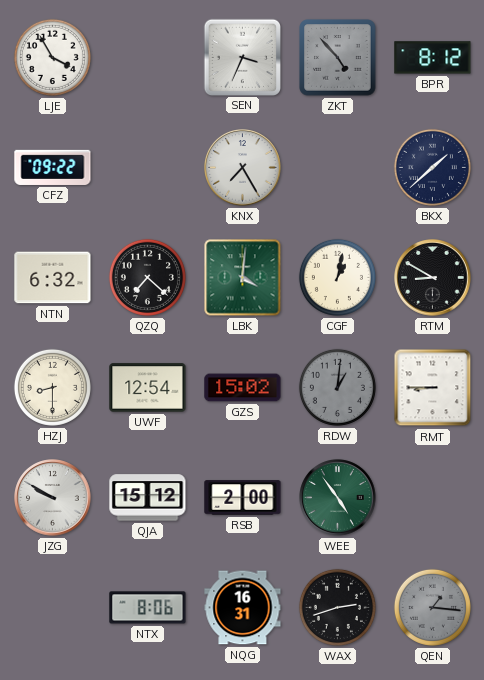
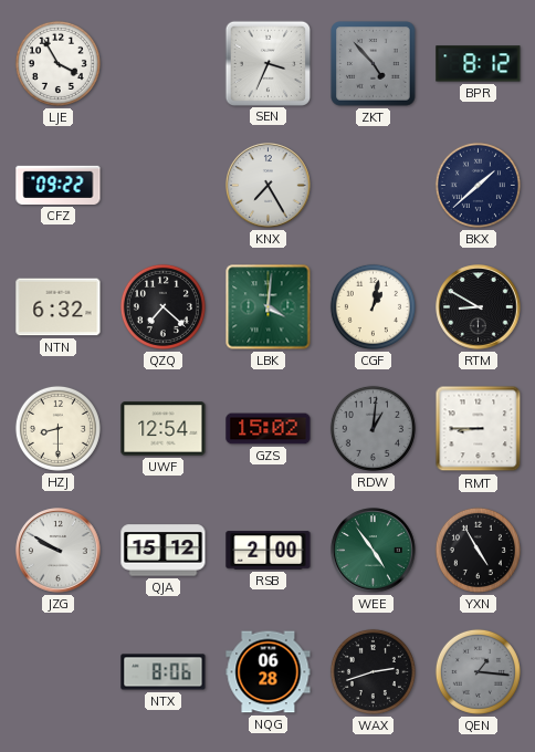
YXN: none -> 4:55
NQG: 16:31 -> 06:28
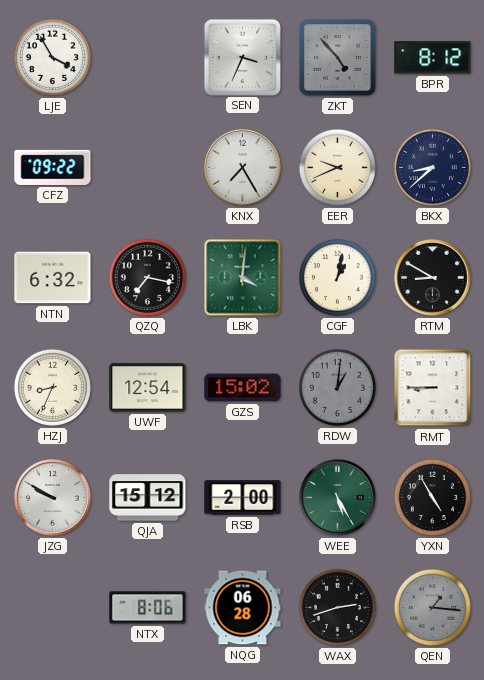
EER: none -> 9:41
BKX: 1:38 -> 8:38
QZQ: 7:22 -> 7:17
HZJ: 8:30 -> 8:34
WEE: 4:54 -> 5:25
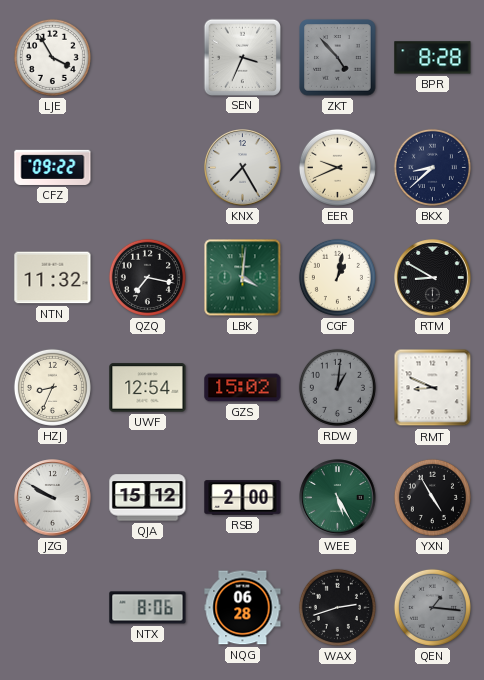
BPR: 8:12 -> 8:28
NTN: 6:32 -> 11:32
RMT: 8:45 -> 8:49
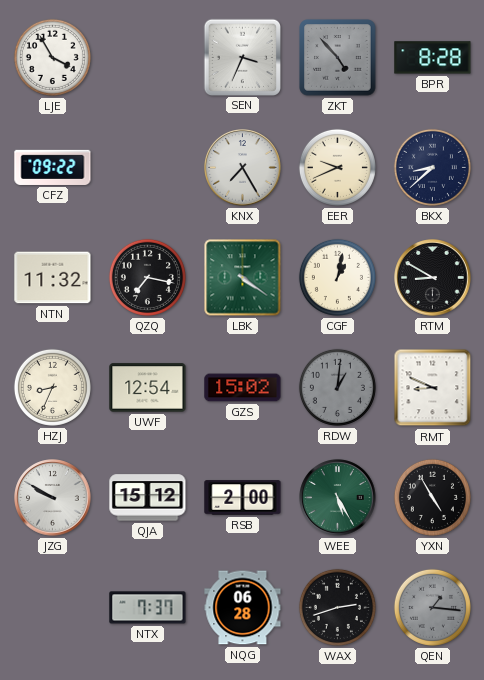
LBK: 4:01 -> 4:21
NTX: 8:06 -> 7:37
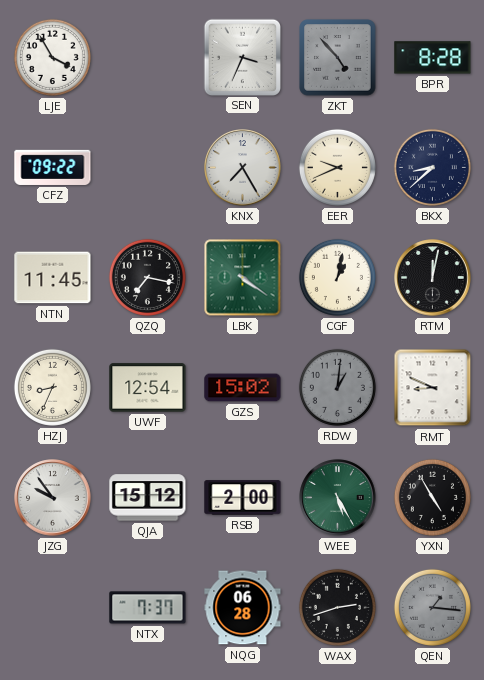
NTN: 11:32 -> 11:45
RTM: 8:50 -> 12:02
JZG: 9:50 -> 9:54
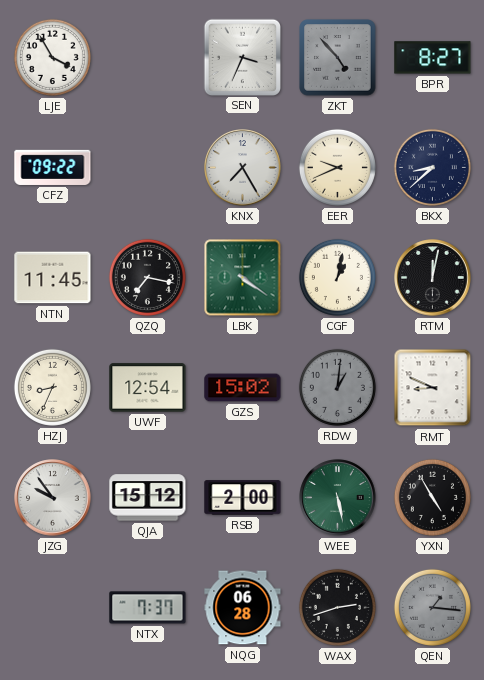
BPR: 8:28 -> 8:27
WEE: 5:25 -> 5:28
